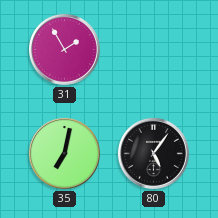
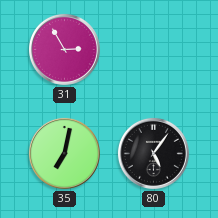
31: 1:55 -> 2:55
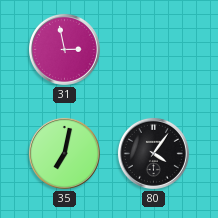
31: 2:55 -> 2:58
80: 5:06 -> 4:06
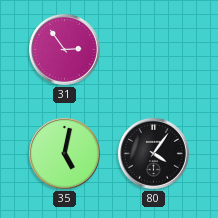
31: 2:58 -> 2:54
35: 7:02 -> 5:02
